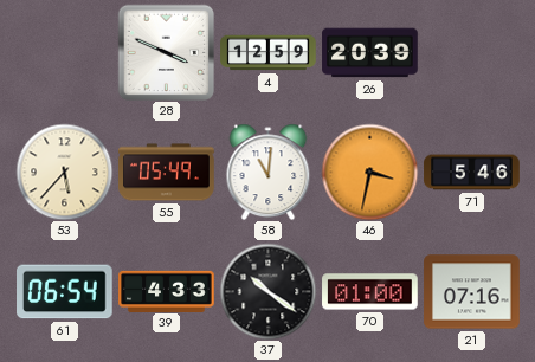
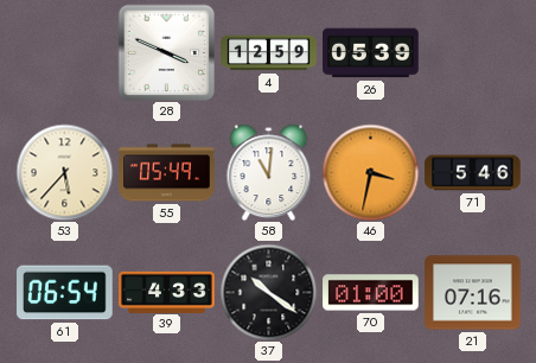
26: 20:39 -> 05:39
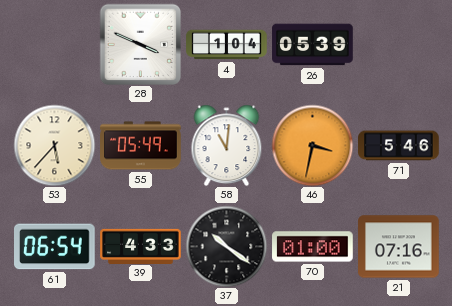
4: 12:59 -> 1:04
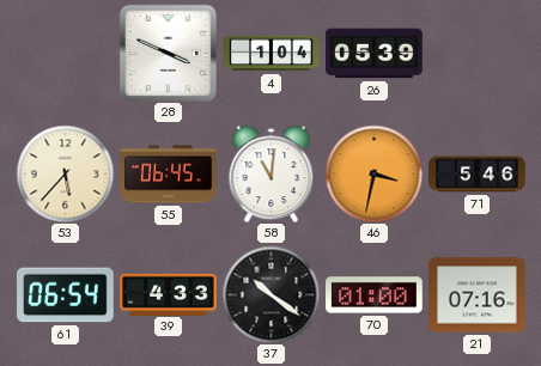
55: 05:49 -> 06:45
